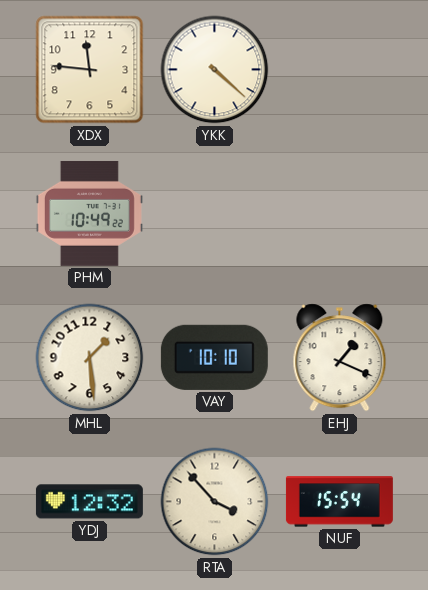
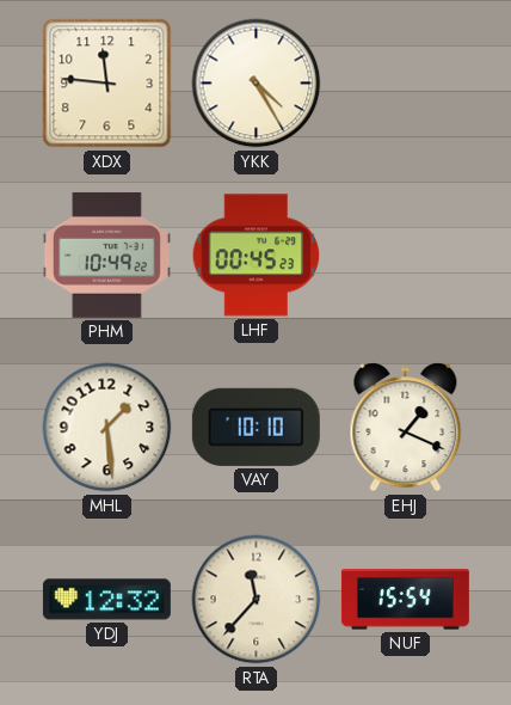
YKK: 4:22 -> 4:25
LHF: none -> 00:45
RTA: 3:53 -> 11:37
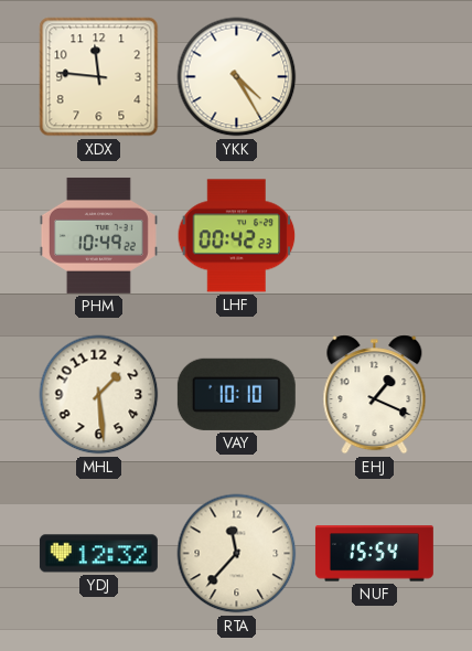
LHF: 00:45 -> 00:42
